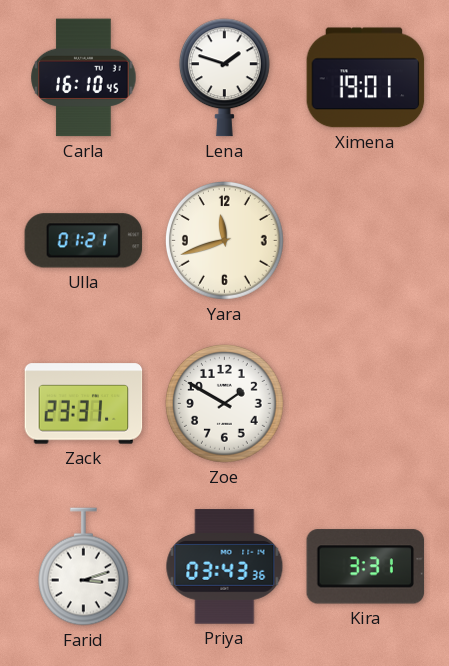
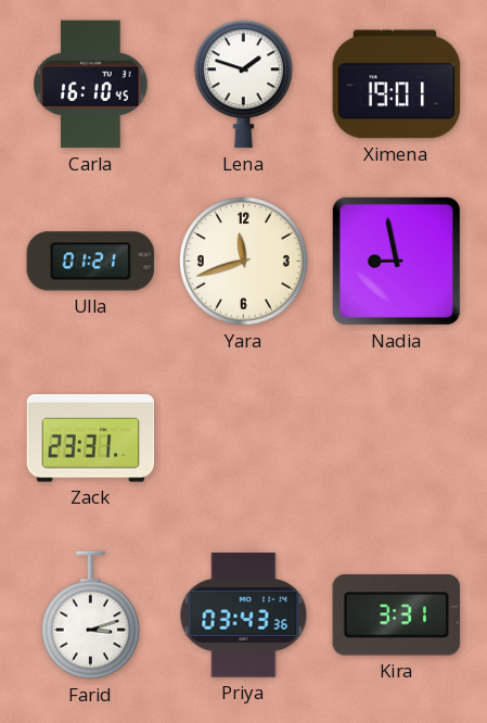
Nadia: none -> 8:58
Zoe: 1:50 -> none
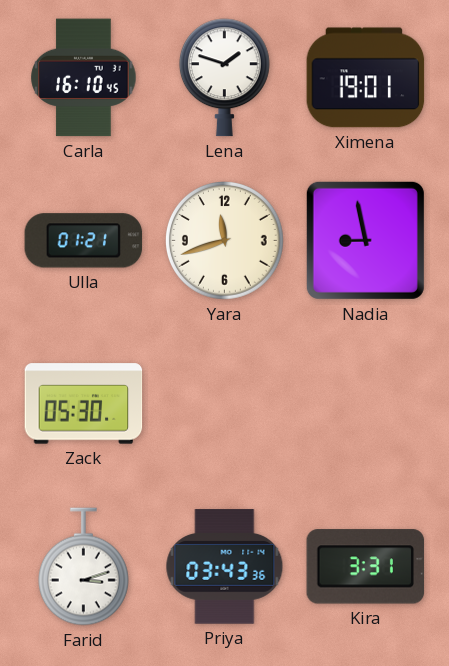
Zack: 23:31 -> 05:30
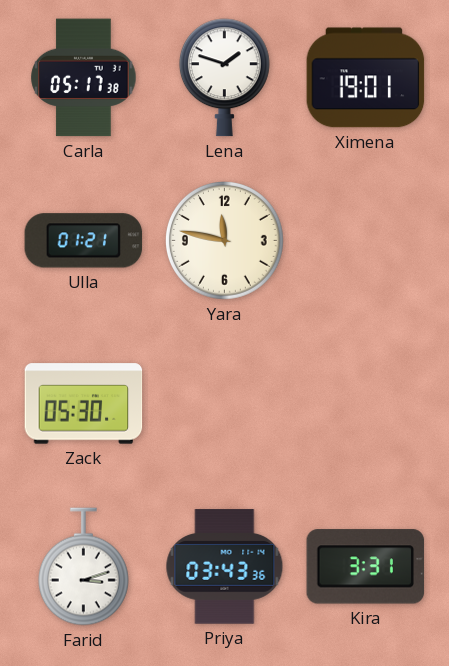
Carla: 16:10 -> 05:17
Yara: 11:42 -> 11:47
Nadia: 8:58 -> none
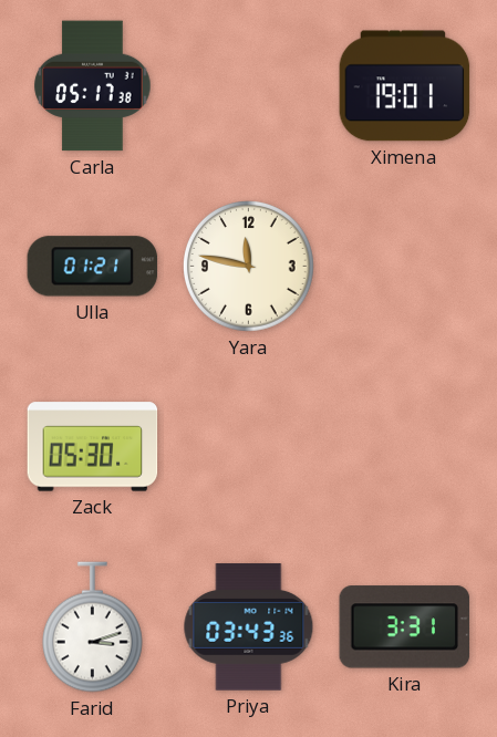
Lena: 1:48 -> none
